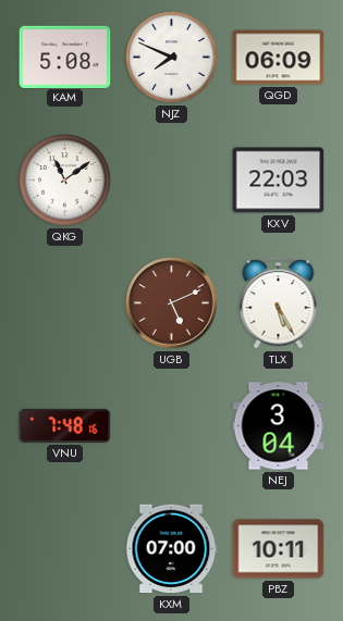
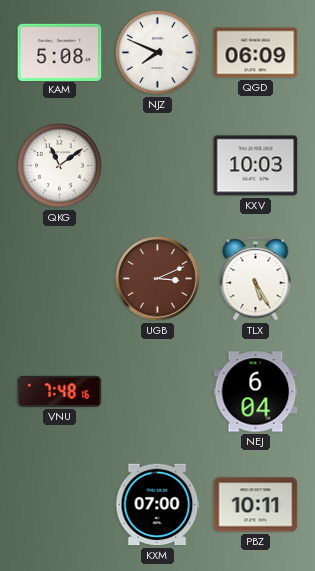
KXV: 22:03 -> 10:03
UGB: 5:11 -> 3:11
NEJ: 3:04 -> 6:04
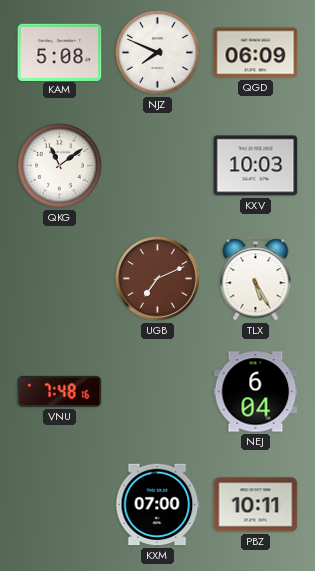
UGB: 3:11 -> 7:11
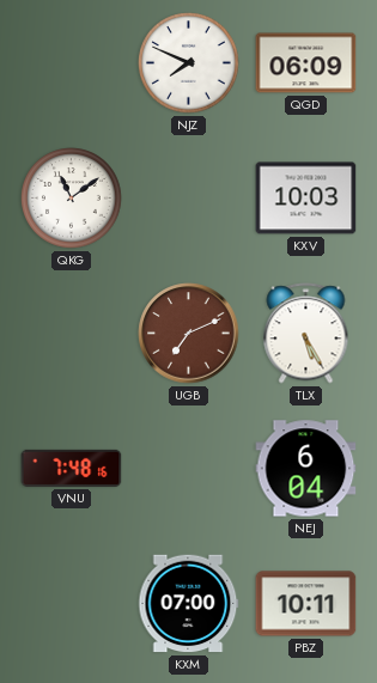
KAM: 5:08 -> none
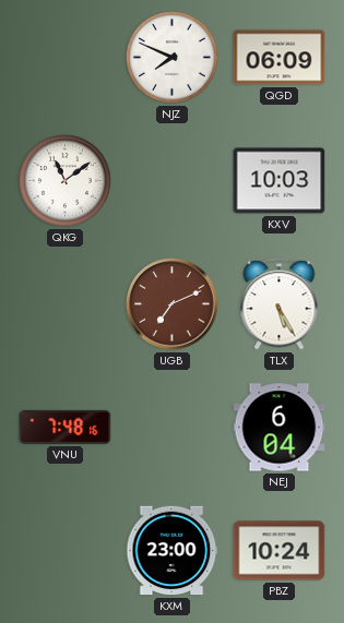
KXM: 07:00 -> 23:00
PBZ: 10:11 -> 10:24
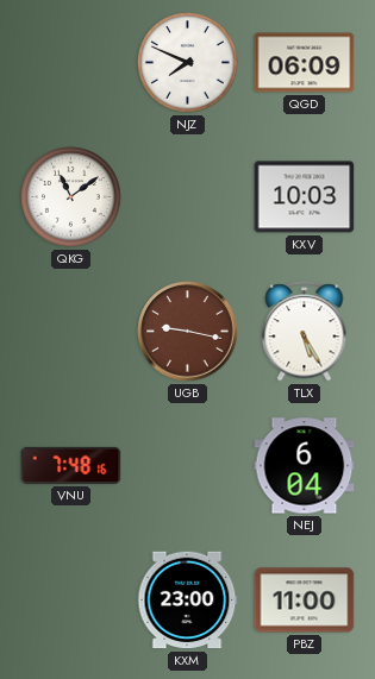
UGB: 7:11 -> 9:17
PBZ: 10:24 -> 11:00
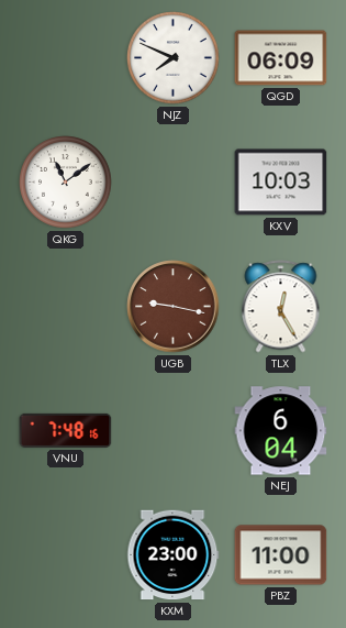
TLX: 5:25 -> 12:25
